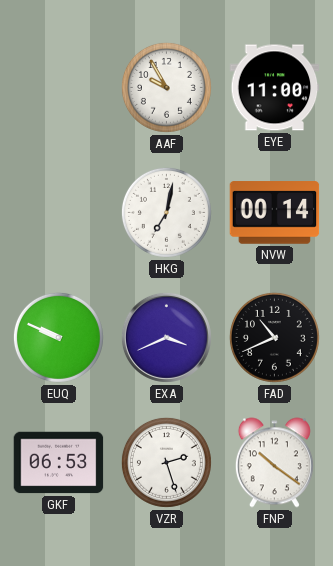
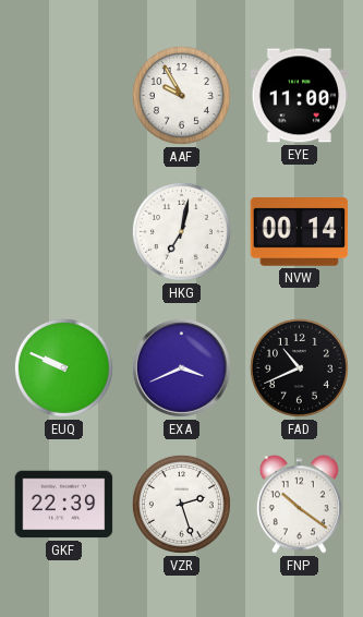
GKF: 06:53 -> 22:39
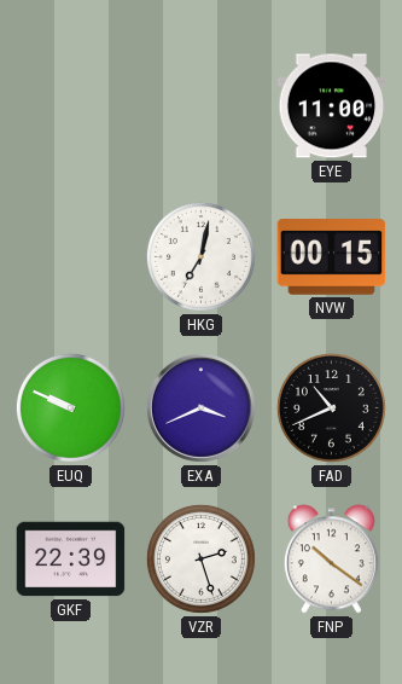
AAF: 9:55 -> none
NVW: 00:14 -> 00:15
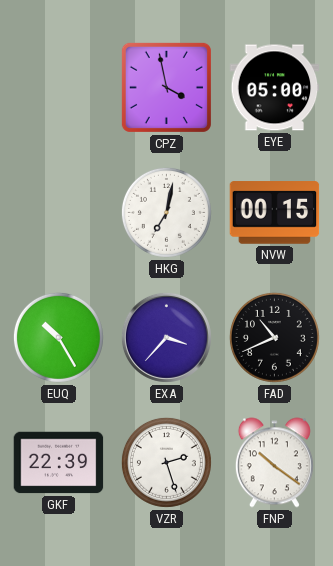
CPZ: none -> 3:58
EYE: 11:00 -> 05:00
EUQ: 9:49 -> 10:25
EXA: 3:41 -> 3:37
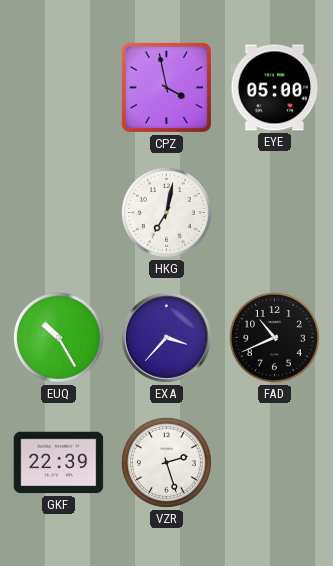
NVW: 00:15 -> none
FNP: 10:21 -> none
